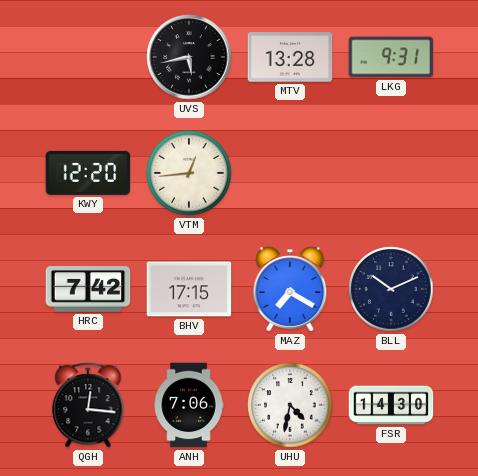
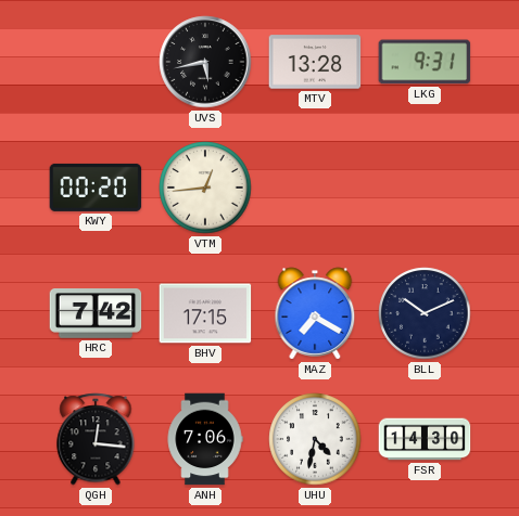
KWY: 12:20 -> 00:20
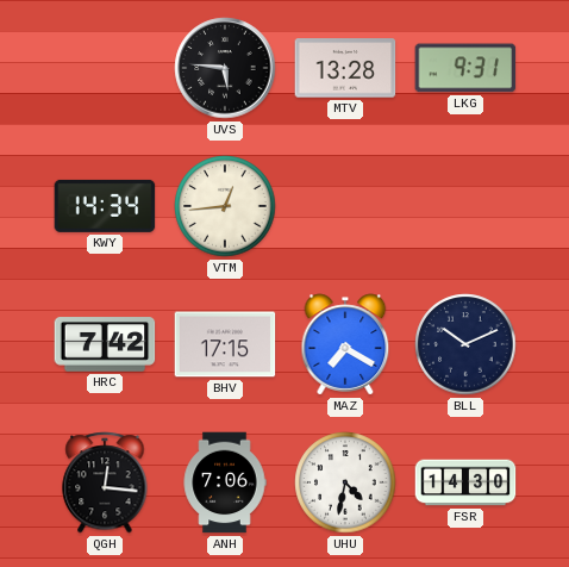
UVS: 5:43 -> 5:46
KWY: 00:20 -> 14:34
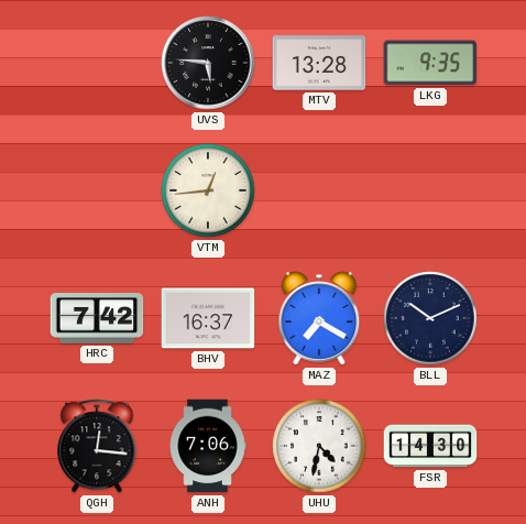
LKG: 9:31 -> 9:35
KWY: 14:34 -> none
BHV: 17:15 -> 16:37
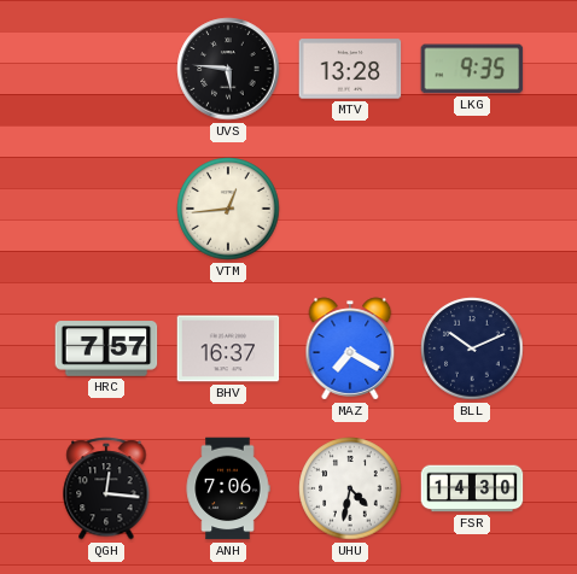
HRC: 7:42 -> 7:57
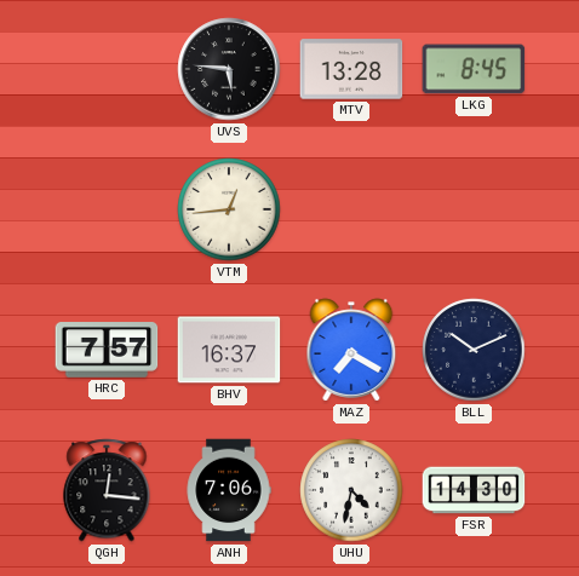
LKG: 9:35 -> 8:45
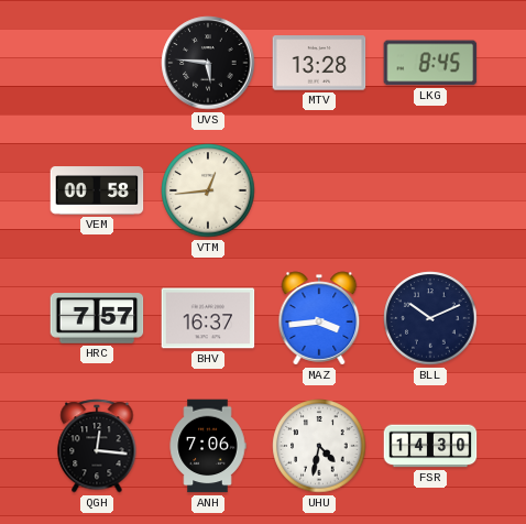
VEM: none -> 00:58
MAZ: 7:20 -> 3:44
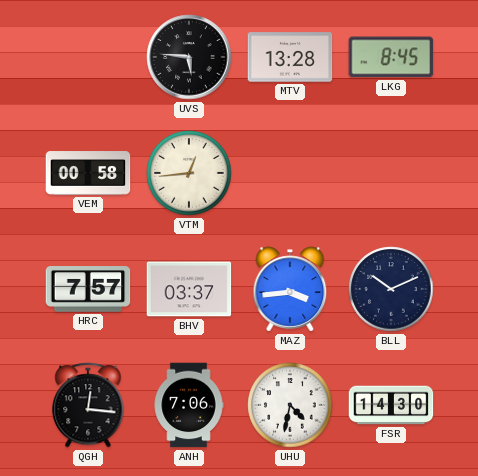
BHV: 16:37 -> 03:37
